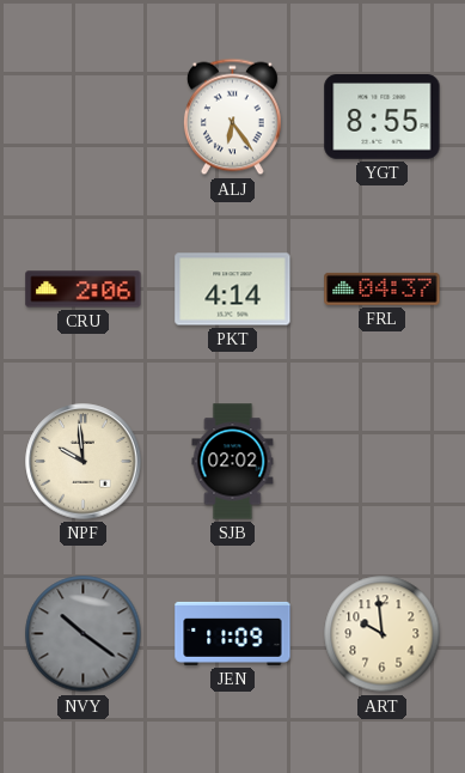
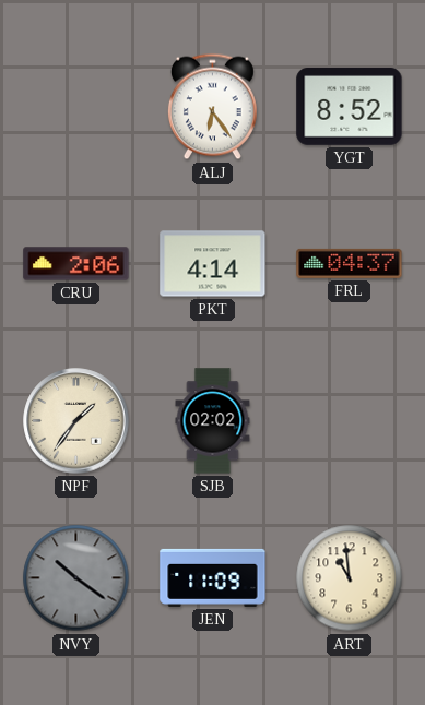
YGT: 8:55 -> 8:52
NPF: 9:59 -> 1:36
ART: 9:59 -> 10:59
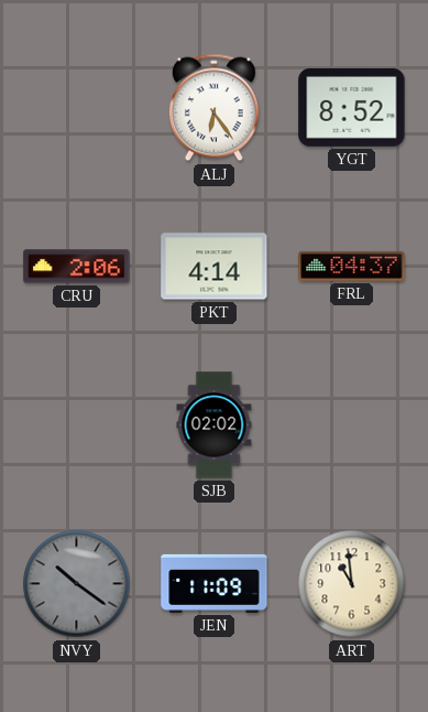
NPF: 1:36 -> none
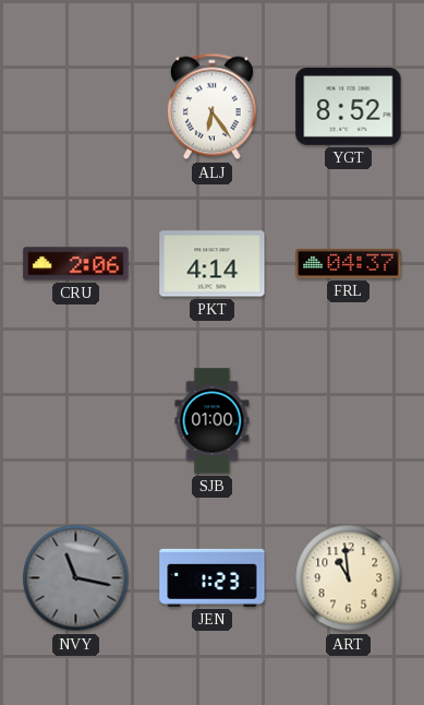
SJB: 02:02 -> 01:00
NVY: 10:21 -> 11:17
JEN: 11:09 -> 1:23
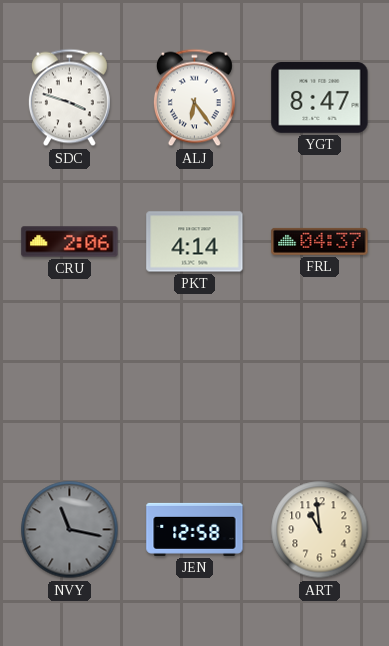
SDC: none -> 3:48
YGT: 8:52 -> 8:47
SJB: 01:00 -> none
JEN: 1:23 -> 12:58
